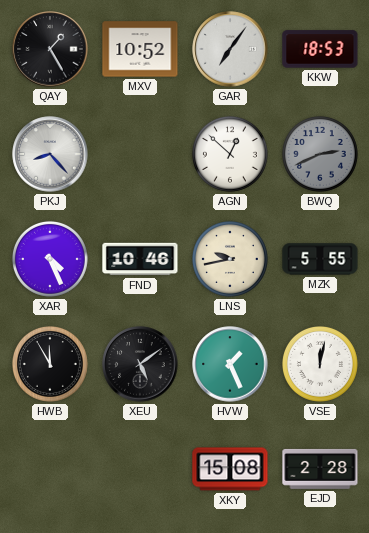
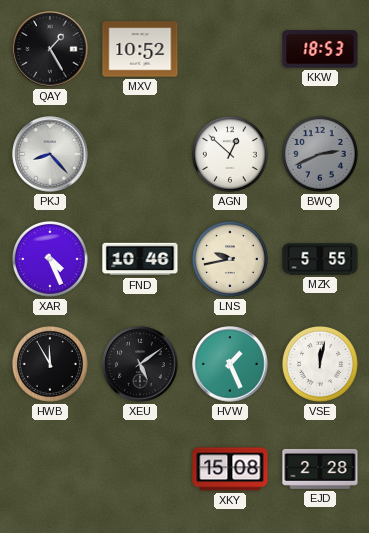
GAR: 7:06 -> none
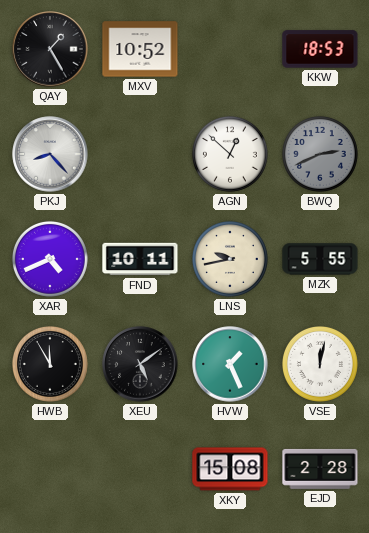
XAR: 4:26 -> 4:41
FND: 10:46 -> 10:11
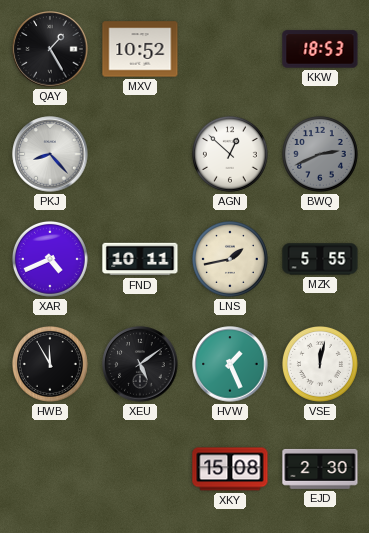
LNS: 9:43 -> 1:43
EJD: 2:28 -> 2:30
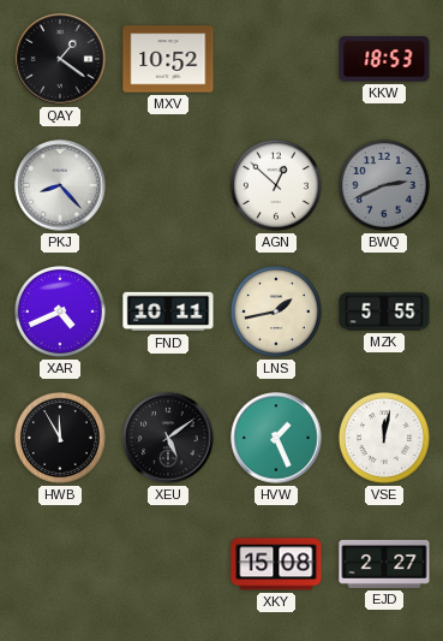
QAY: 1:25 -> 1:21
EJD: 2:30 -> 2:27
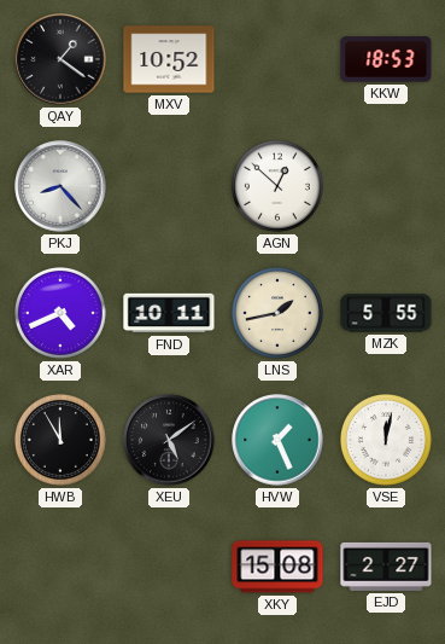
BWQ: 2:41 -> none
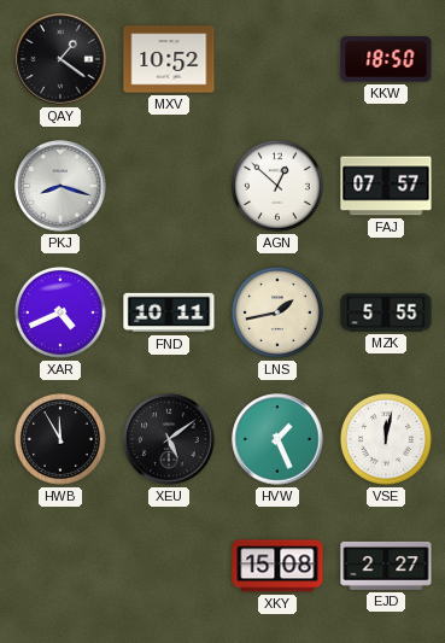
KKW: 18:53 -> 18:50
PKJ: 8:23 -> 8:18
FAJ: none -> 07:57
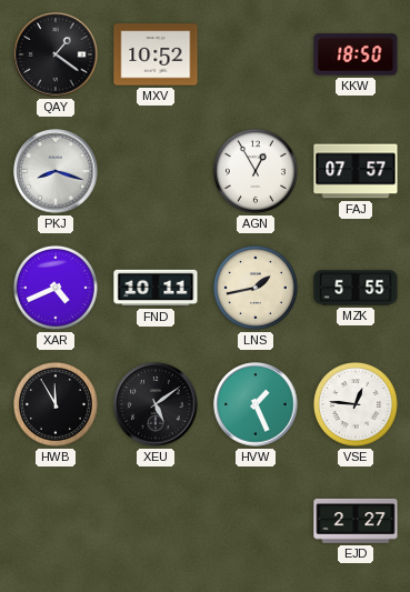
AGN: 12:52 -> 12:55
VSE: 12:02 -> 12:46
XKY: 15:08 -> none
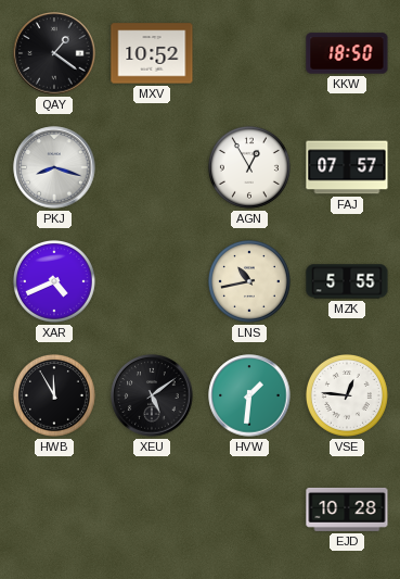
FND: 10:11 -> none
LNS: 1:43 -> 10:43
HVW: 1:26 -> 1:31
EJD: 2:27 -> 10:28
